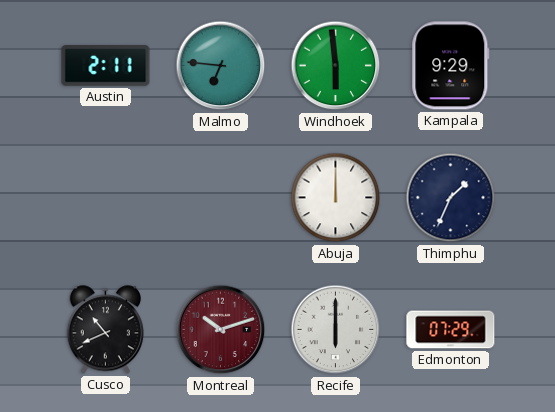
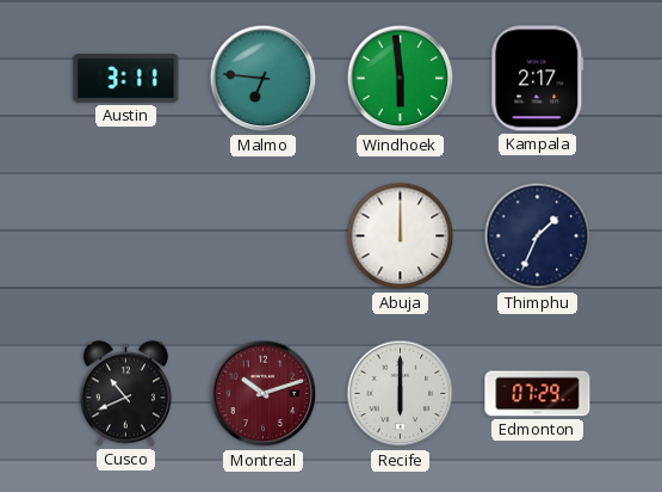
Austin: 2:11 -> 3:11
Kampala: 9:29 -> 2:17
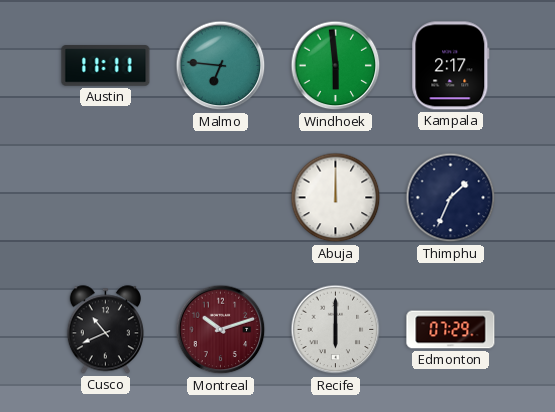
Austin: 3:11 -> 11:11
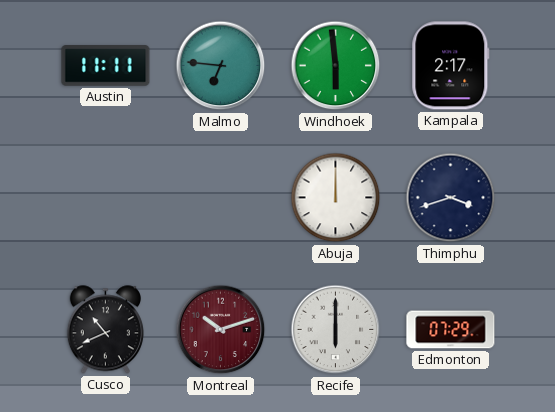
Thimphu: 1:34 -> 3:42
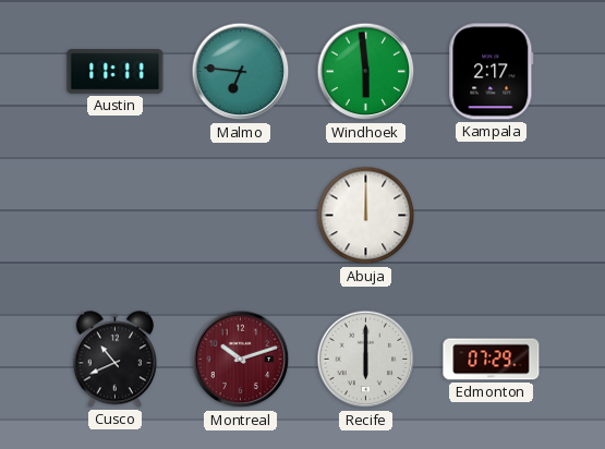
Thimphu: 3:42 -> none
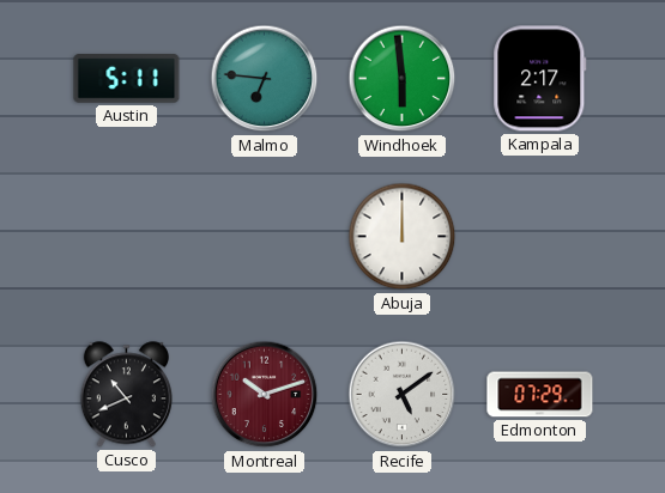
Austin: 11:11 -> 5:11
Recife: 6:00 -> 5:09
